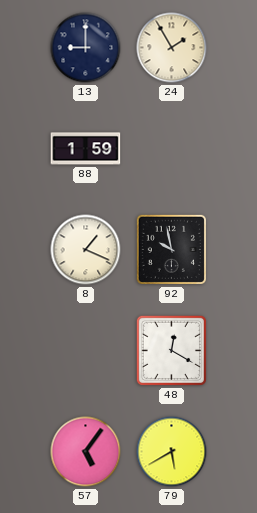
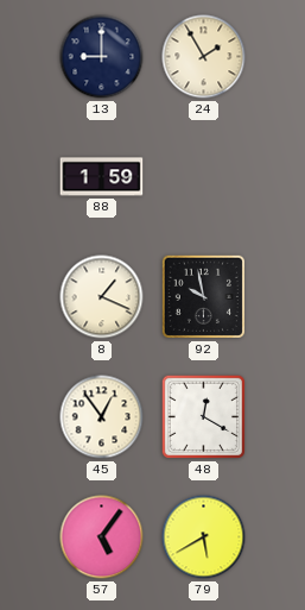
45: none -> 12:54
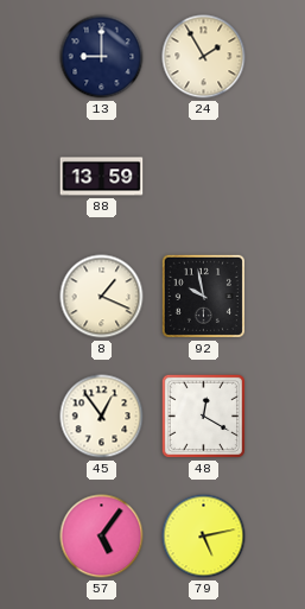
88: 1:59 -> 13:59
79: 5:40 -> 5:13
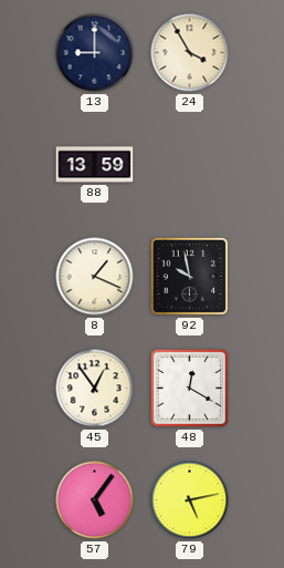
24: 1:55 -> 3:55
